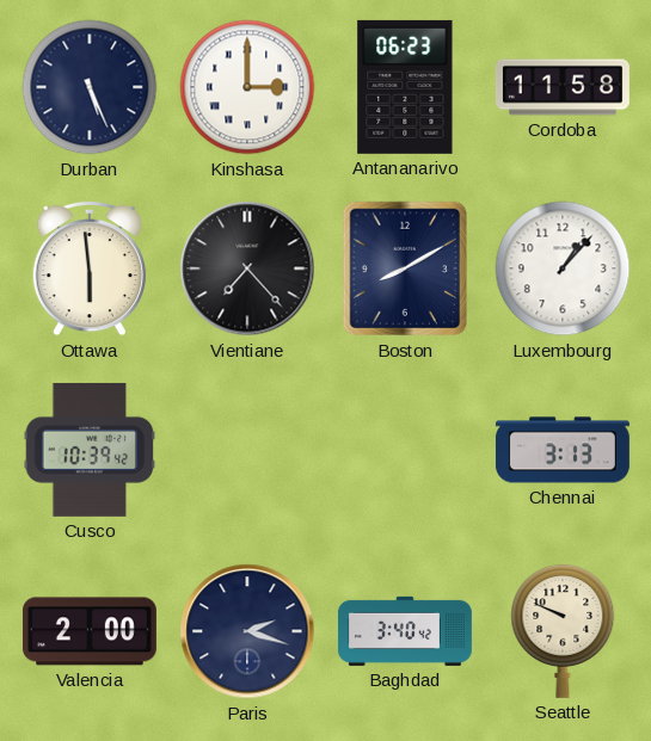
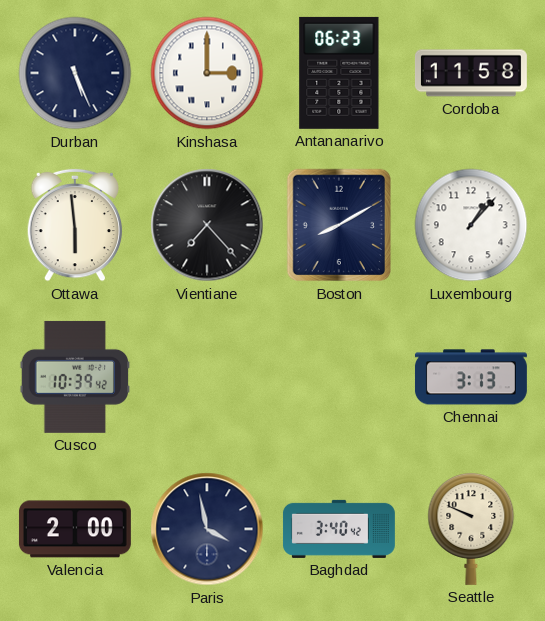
Paris: 2:18 -> 3:58
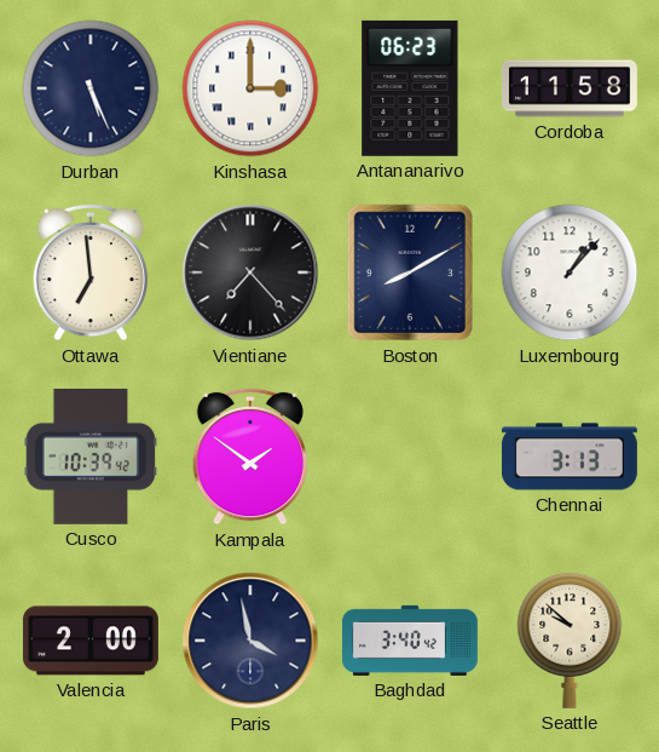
Ottawa: 5:59 -> 6:59
Kampala: none -> 1:51
Seattle: 9:49 -> 9:52
